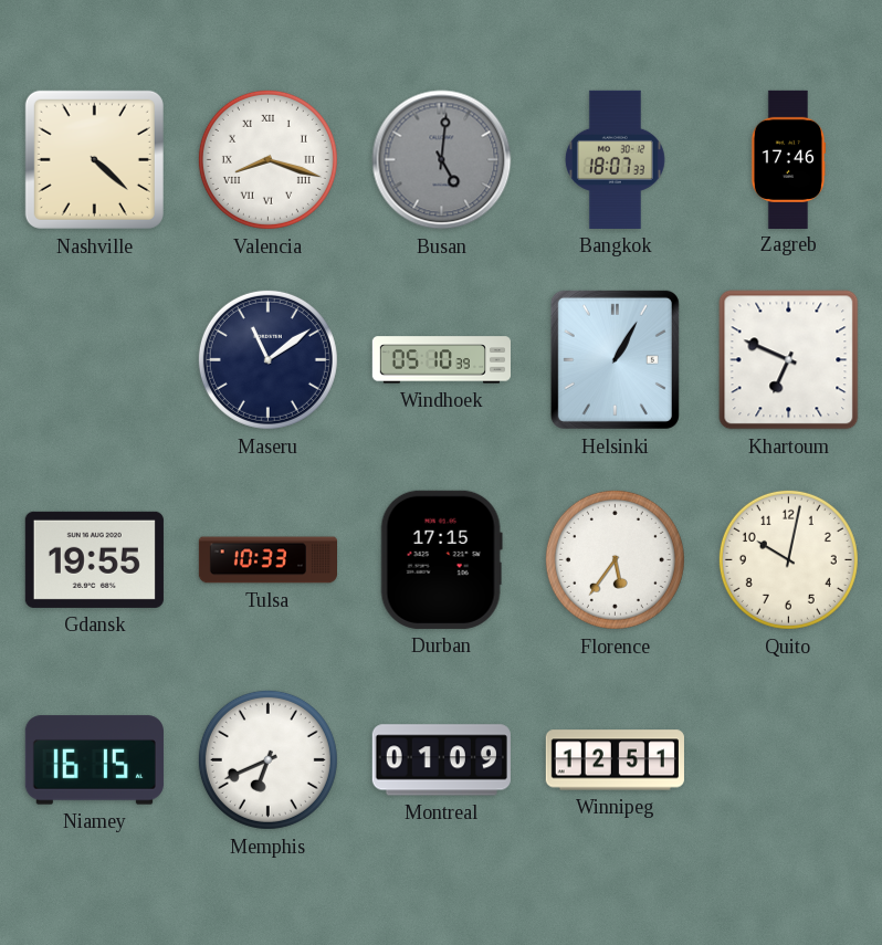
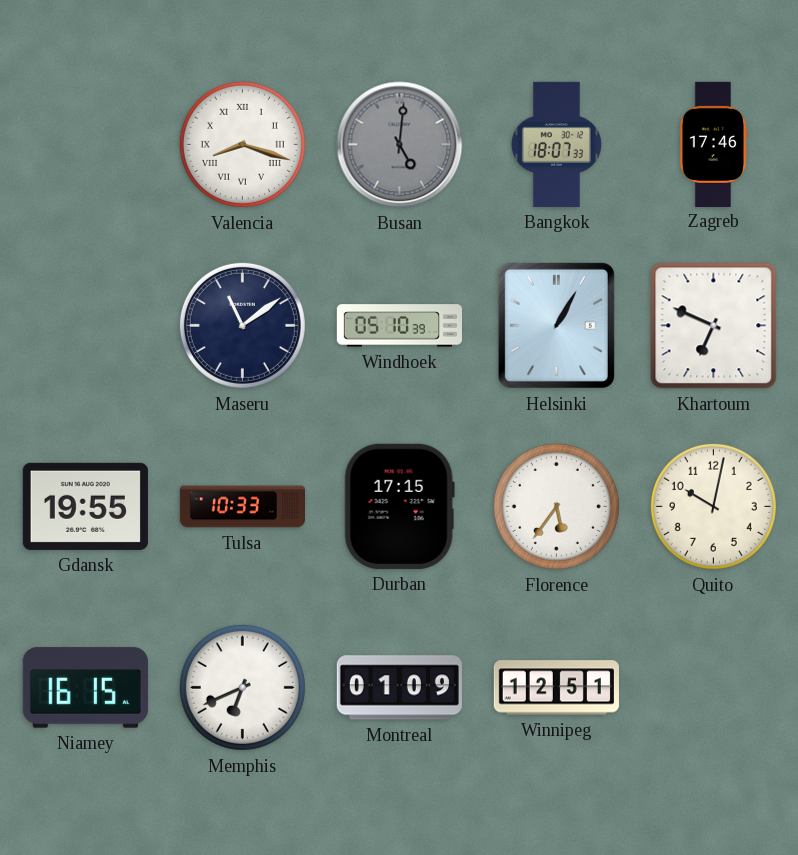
Nashville: 4:22 -> none
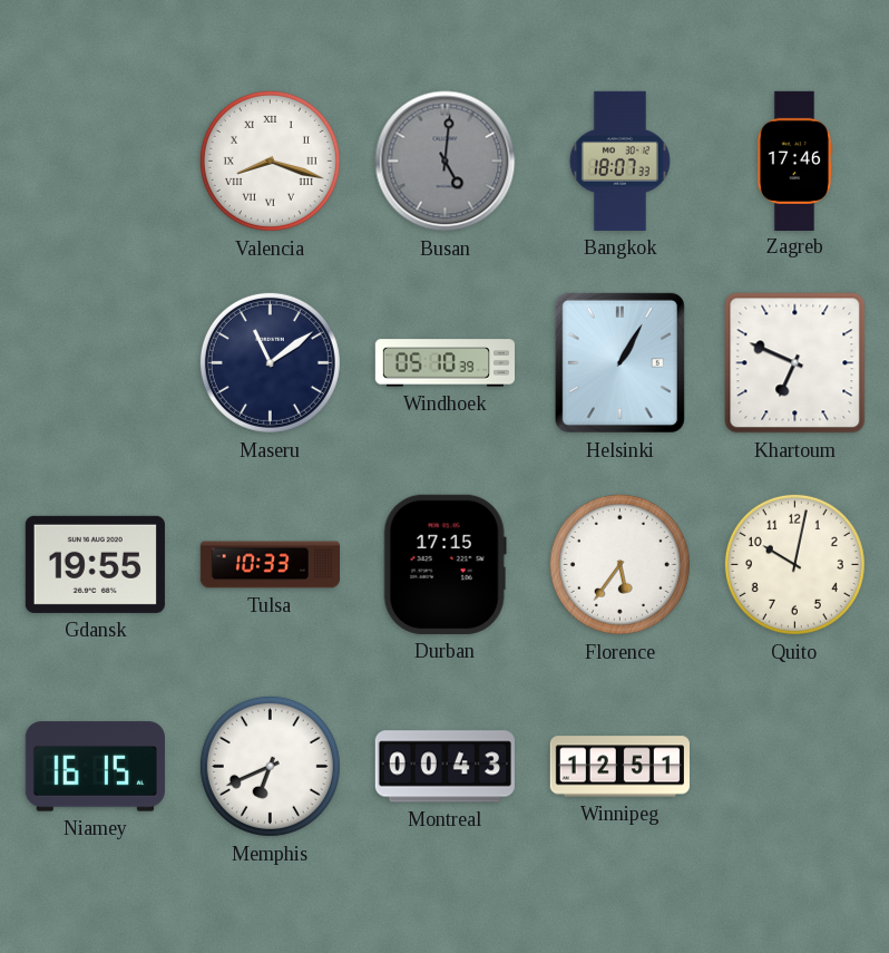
Montreal: 01:09 -> 00:43
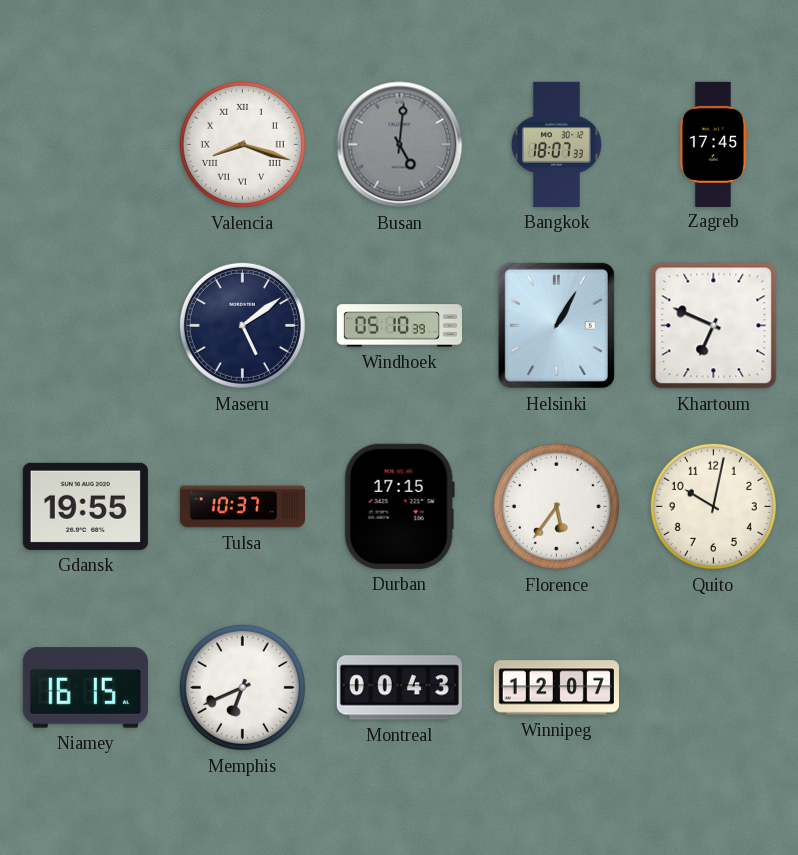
Zagreb: 17:46 -> 17:45
Maseru: 11:09 -> 5:09
Tulsa: 10:33 -> 10:37
Winnipeg: 12:51 -> 12:07
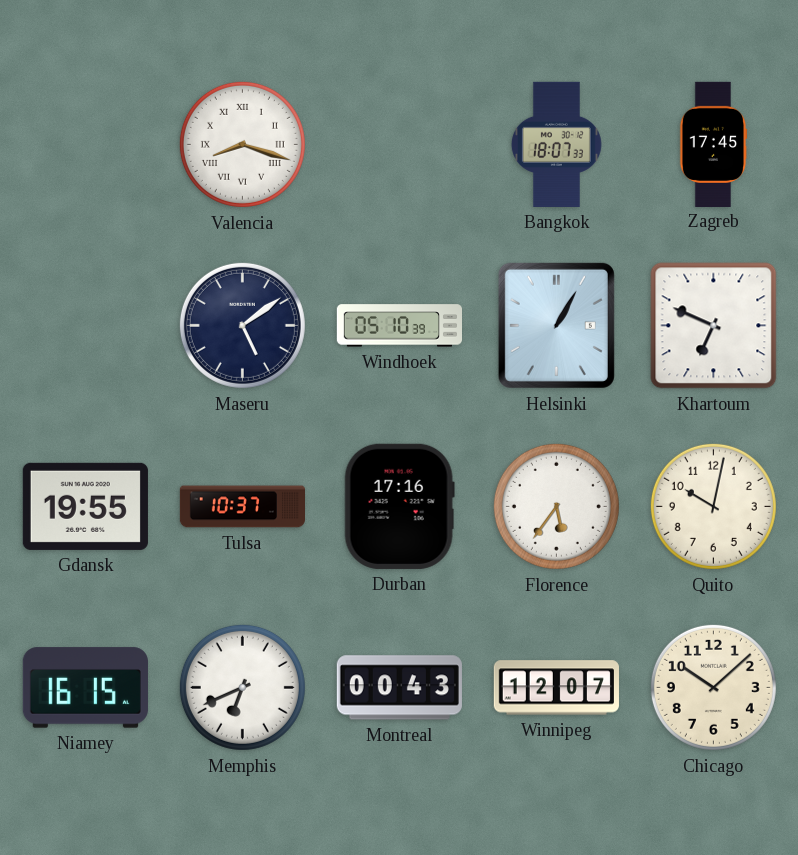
Busan: 5:01 -> none
Durban: 17:15 -> 17:16
Chicago: none -> 10:08
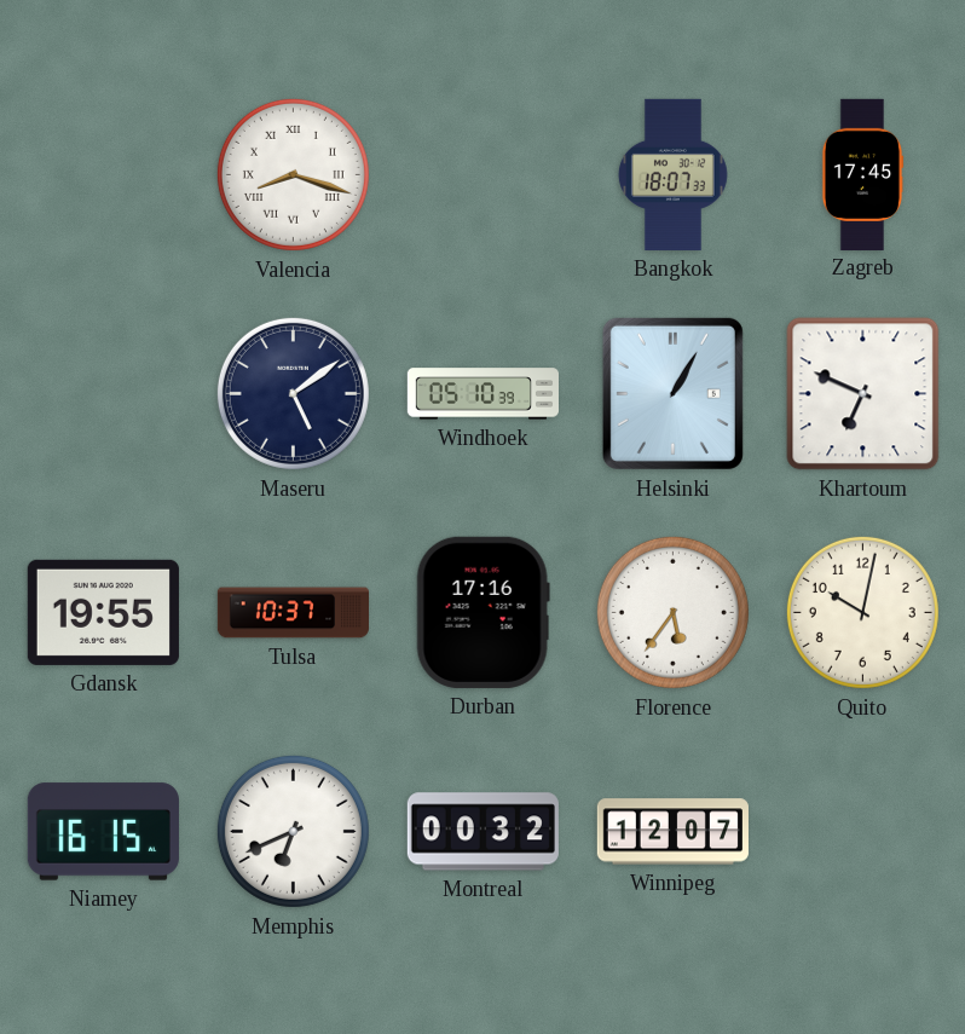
Montreal: 00:43 -> 00:32
Chicago: 10:08 -> none
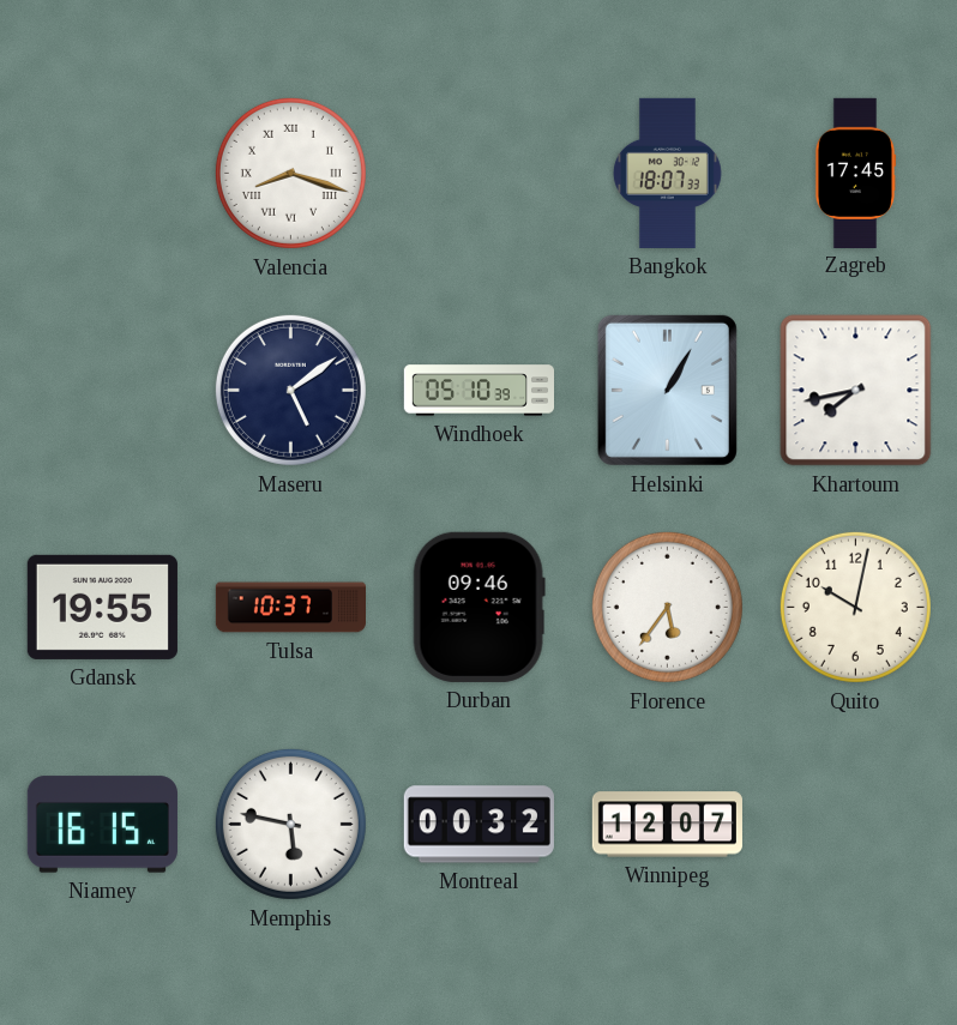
Khartoum: 6:49 -> 7:43
Durban: 17:16 -> 09:46
Memphis: 6:41 -> 5:47
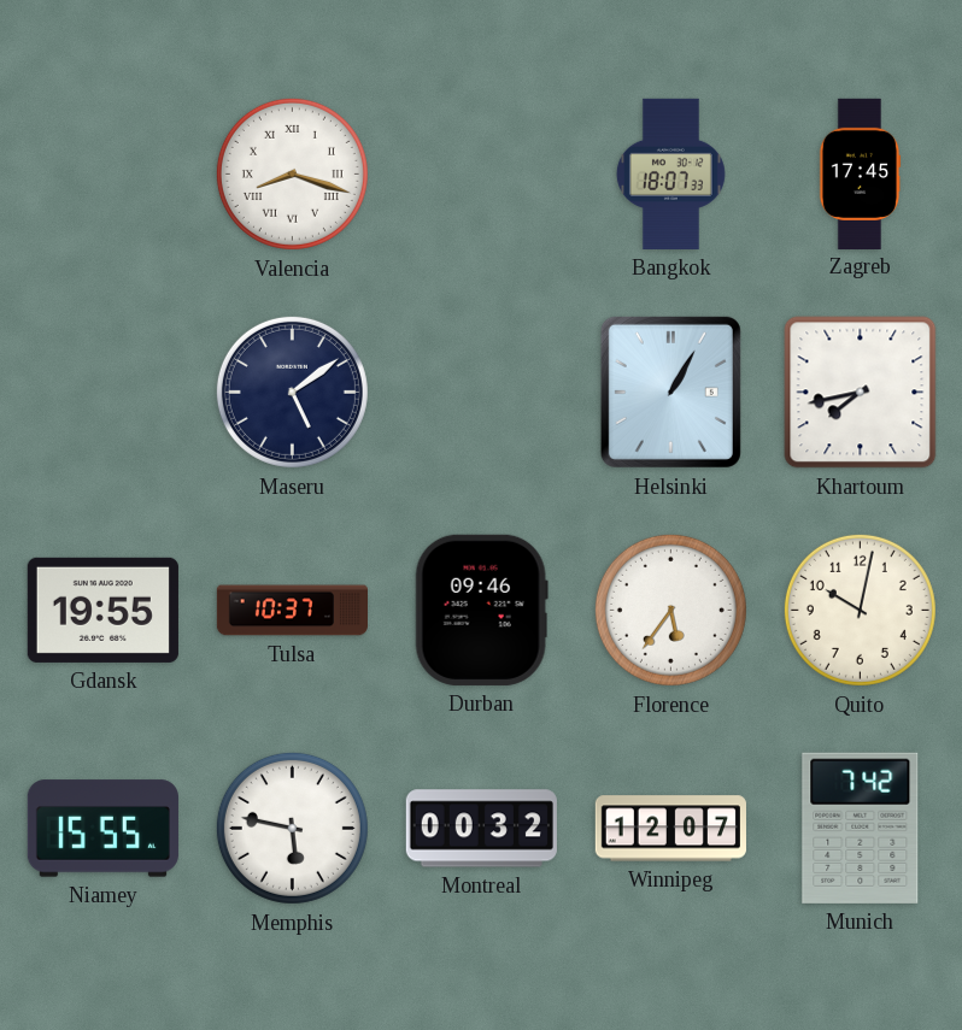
Windhoek: 05:10 -> none
Niamey: 16:15 -> 15:55
Munich: none -> 7:42
